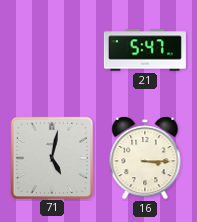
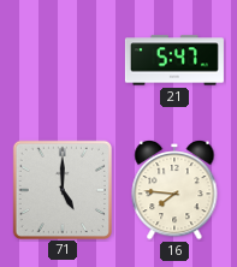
71: 5:02 -> 5:00
16: 3:15 -> 7:46
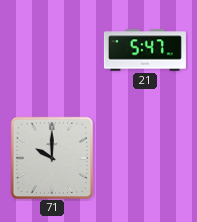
71: 5:00 -> 10:00
16: 7:46 -> none
